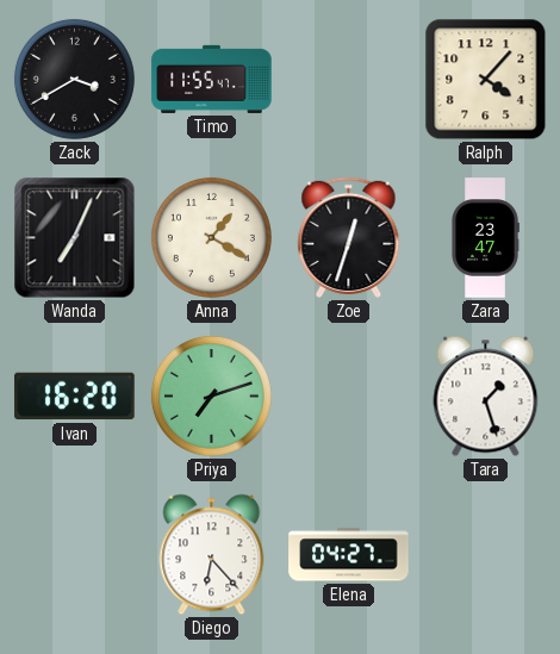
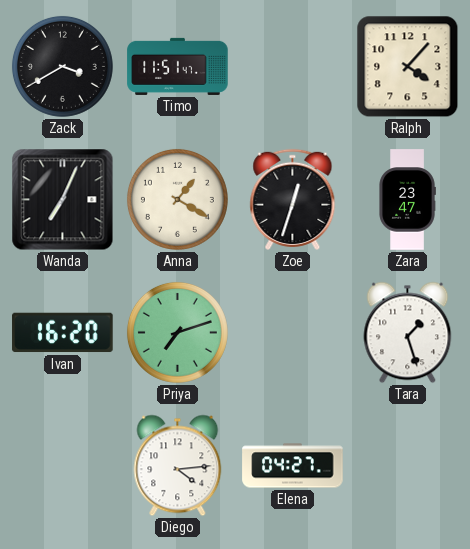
Timo: 11:55 -> 11:51
Diego: 6:23 -> 4:14
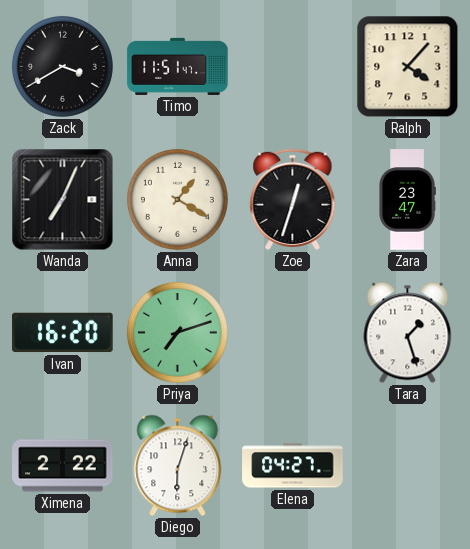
Ximena: none -> 2:22
Diego: 4:14 -> 6:03
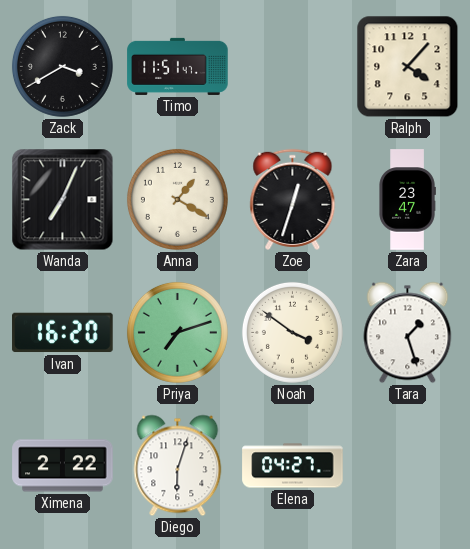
Noah: none -> 3:51
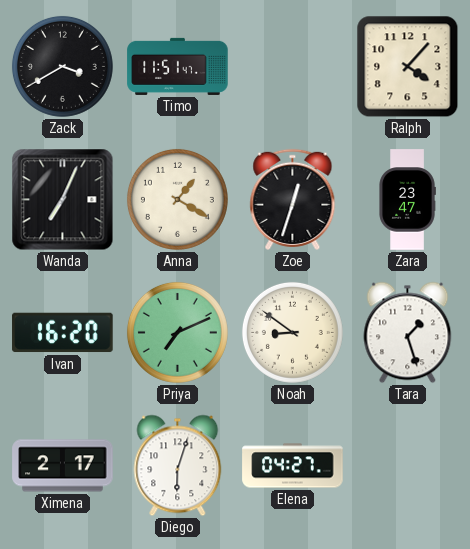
Priya: 7:12 -> 7:11
Noah: 3:51 -> 8:51
Ximena: 2:22 -> 2:17
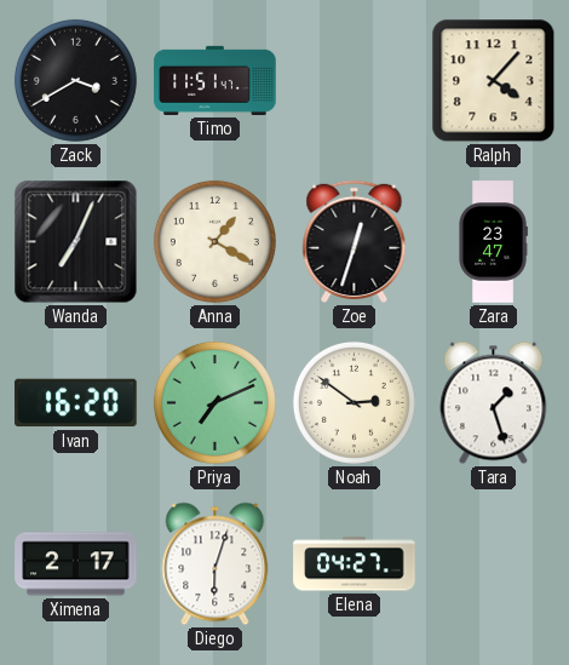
Noah: 8:51 -> 2:51
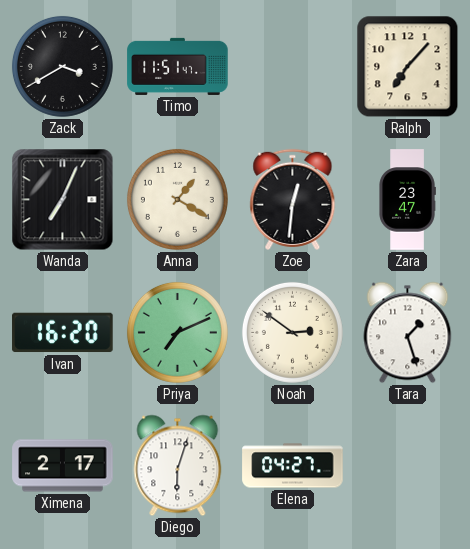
Ralph: 4:07 -> 7:07
Zoe: 12:33 -> 12:31
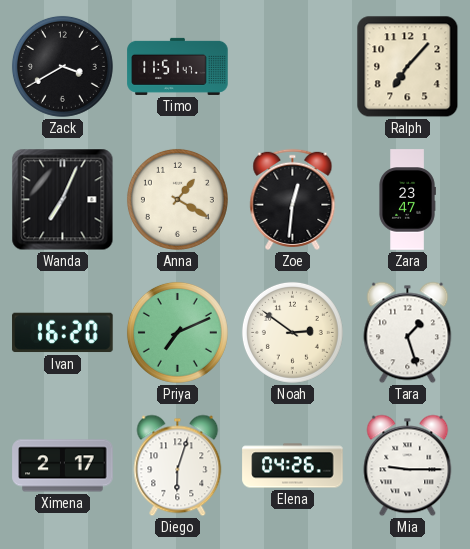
Elena: 04:27 -> 04:26
Mia: none -> 9:15
